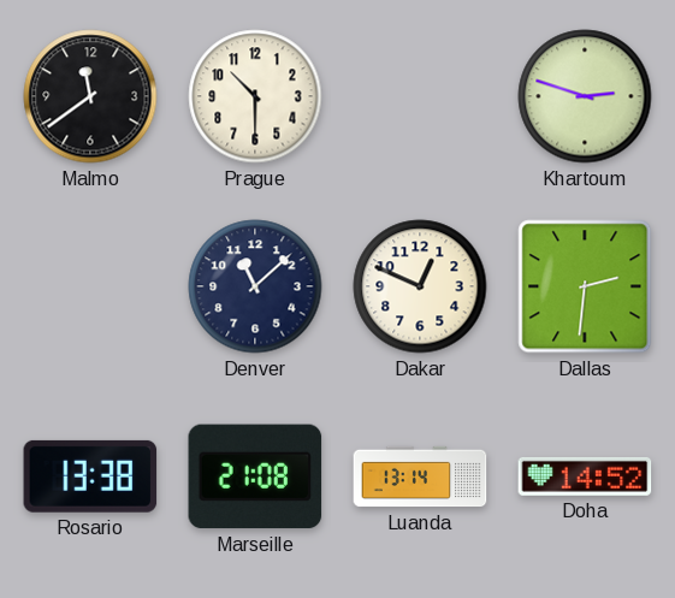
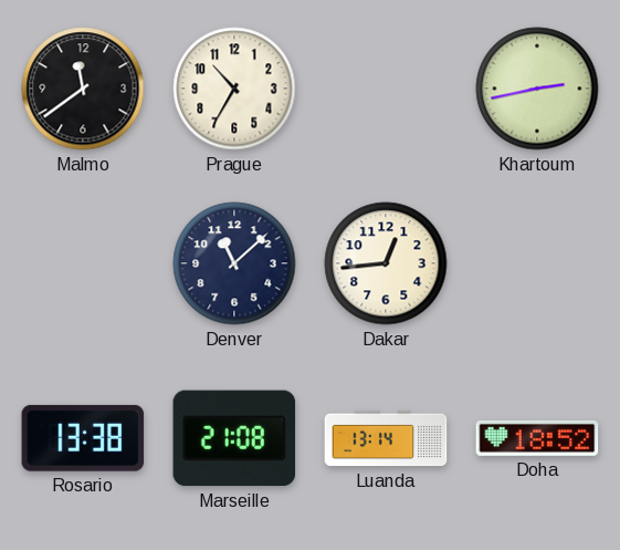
Prague: 10:30 -> 10:35
Khartoum: 2:48 -> 2:43
Dakar: 12:49 -> 12:44
Dallas: 2:31 -> none
Doha: 14:52 -> 18:52
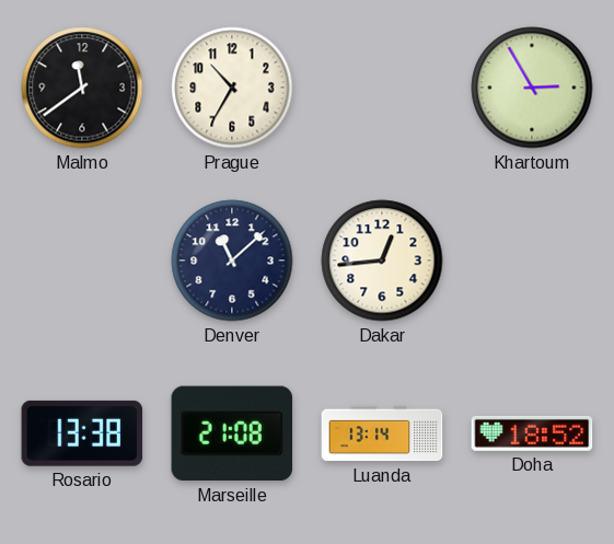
Khartoum: 2:43 -> 2:55
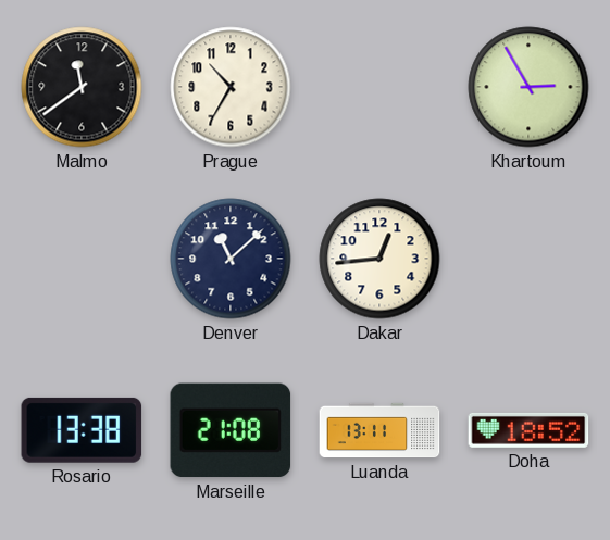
Luanda: 13:14 -> 13:11
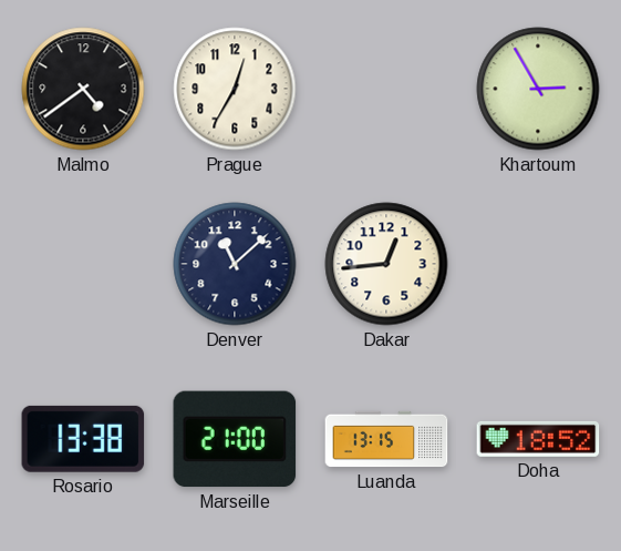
Malmo: 11:39 -> 4:39
Prague: 10:35 -> 12:35
Marseille: 21:08 -> 21:00
Luanda: 13:11 -> 13:15
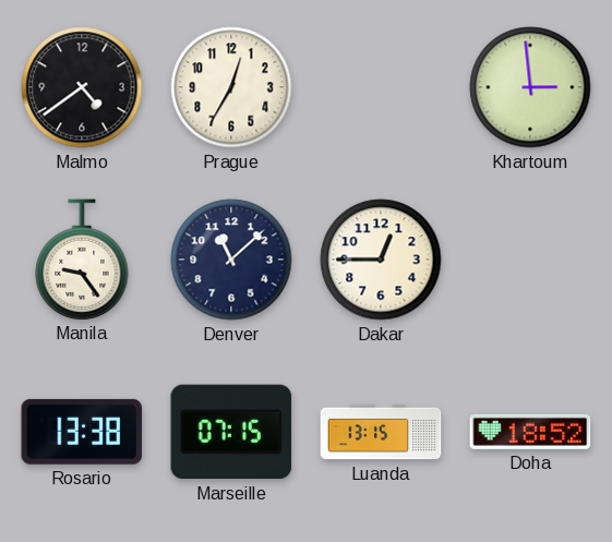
Khartoum: 2:55 -> 2:59
Manila: none -> 9:24
Dakar: 12:44 -> 12:45
Marseille: 21:00 -> 07:15
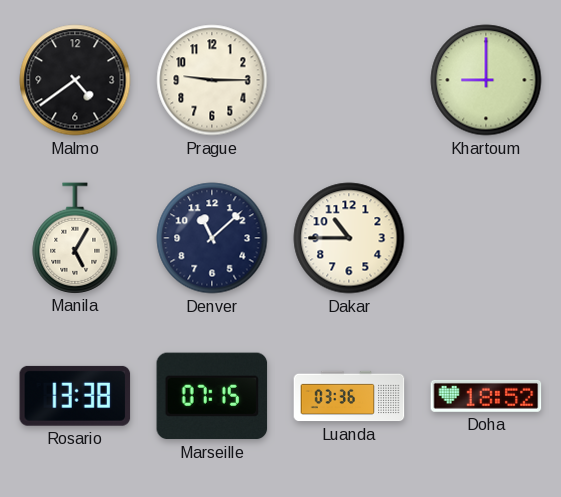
Prague: 12:35 -> 9:15
Khartoum: 2:59 -> 9:00
Manila: 9:24 -> 5:05
Dakar: 12:45 -> 10:45
Luanda: 13:15 -> 03:36
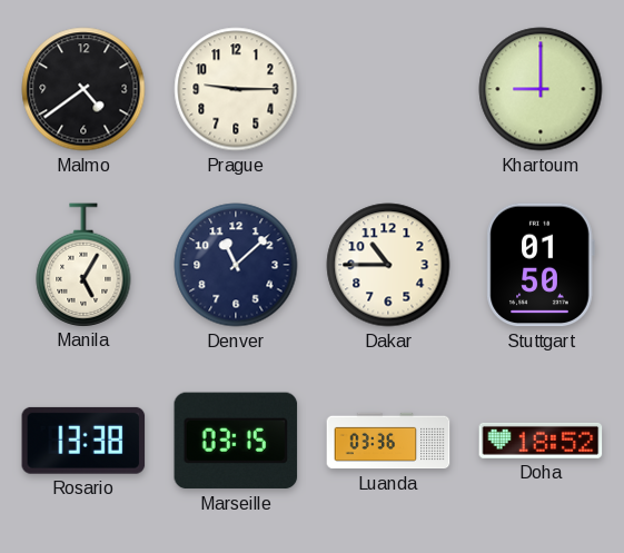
Stuttgart: none -> 01:50
Marseille: 07:15 -> 03:15
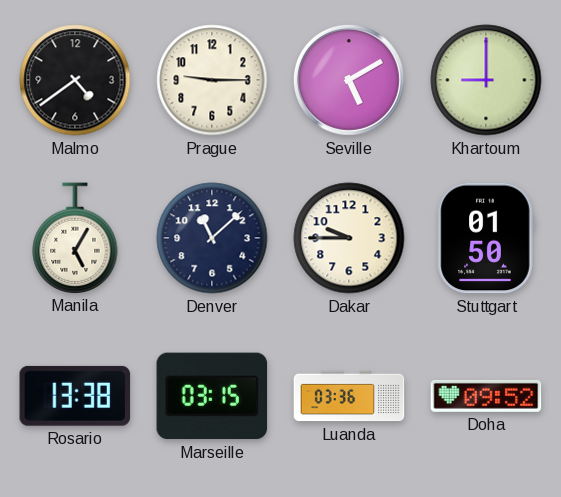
Seville: none -> 5:10
Dakar: 10:45 -> 9:45
Doha: 18:52 -> 09:52
